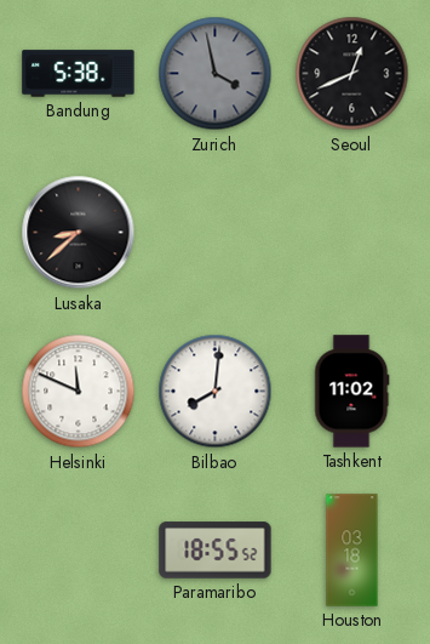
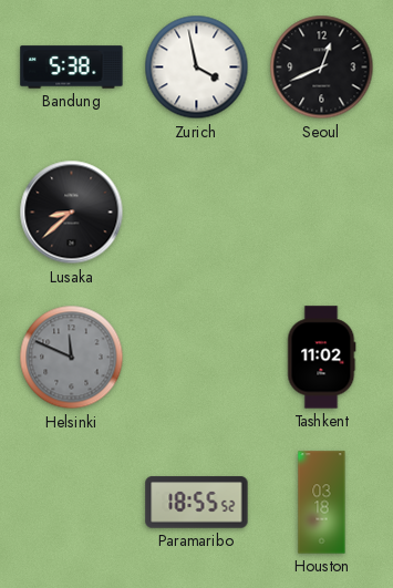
Zurich dial: grey -> white
Helsinki dial: white -> grey
Bilbao: 8:01 -> none
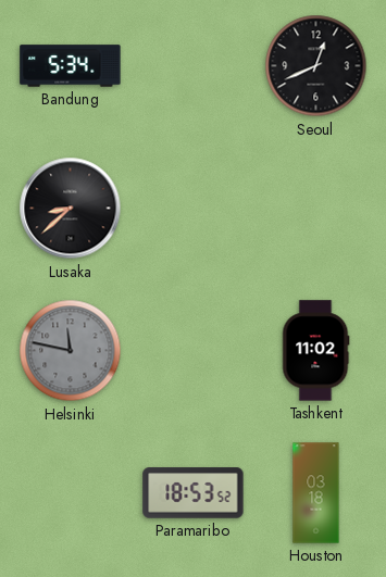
Bandung: 5:38 -> 5:34
Zurich: 3:58 -> none
Helsinki: 11:49 -> 11:47
Paramaribo: 18:55 -> 18:53
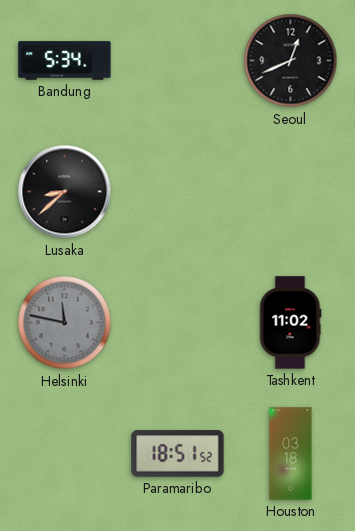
Paramaribo: 18:53 -> 18:51
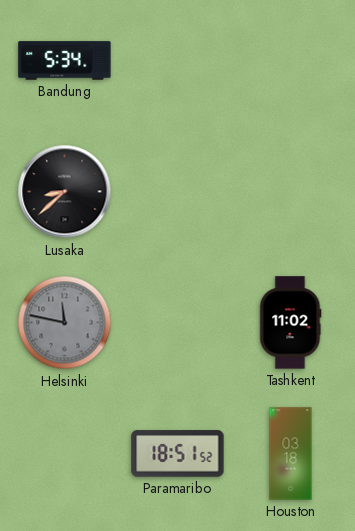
Seoul: 12:41 -> none
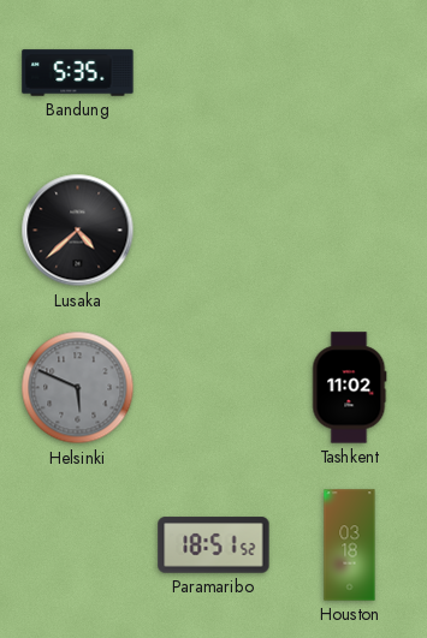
Bandung: 5:34 -> 5:35
Lusaka: 8:38 -> 4:38
Helsinki: 11:47 -> 5:49
